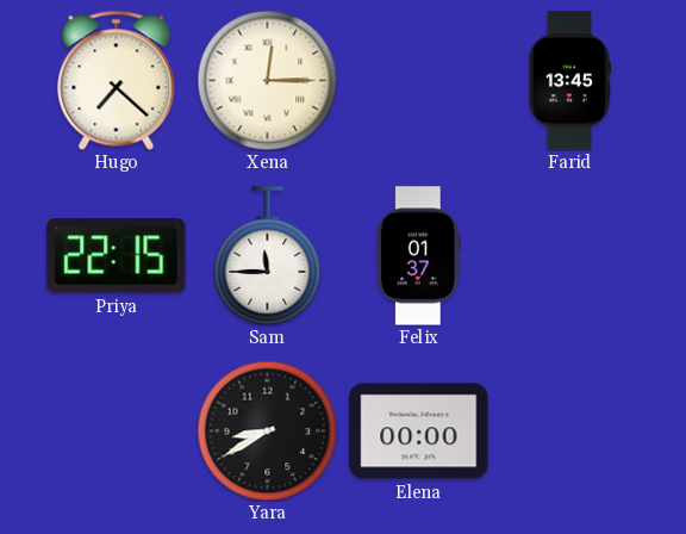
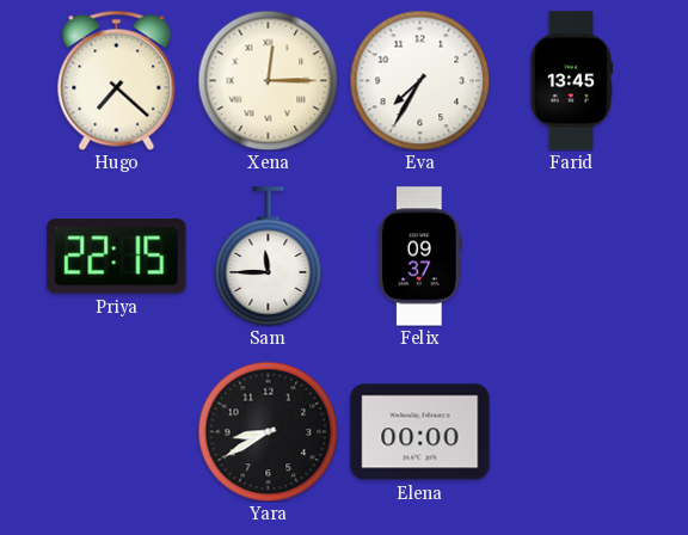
Eva: none -> 7:35
Felix: 01:37 -> 09:37
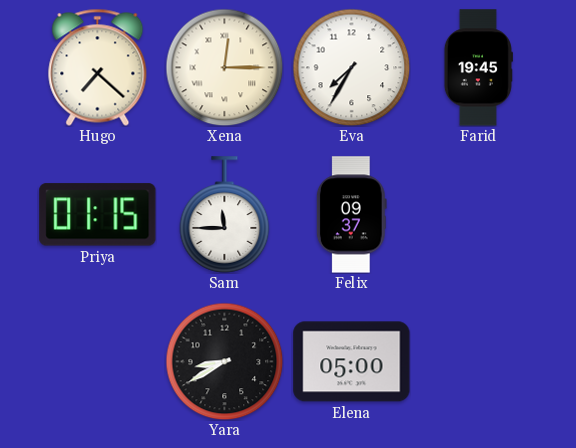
Farid: 13:45 -> 19:45
Priya: 22:15 -> 01:15
Elena: 00:00 -> 05:00
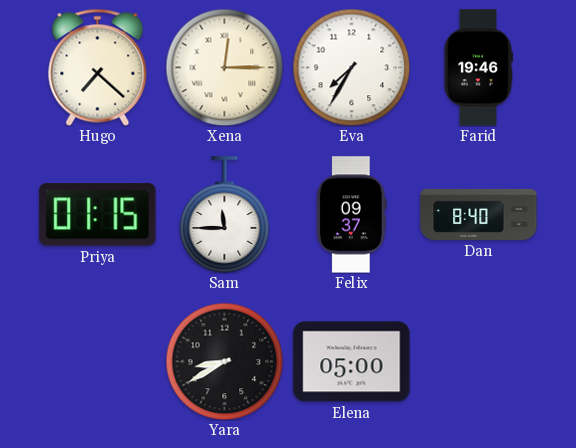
Farid: 19:45 -> 19:46
Dan: none -> 8:40
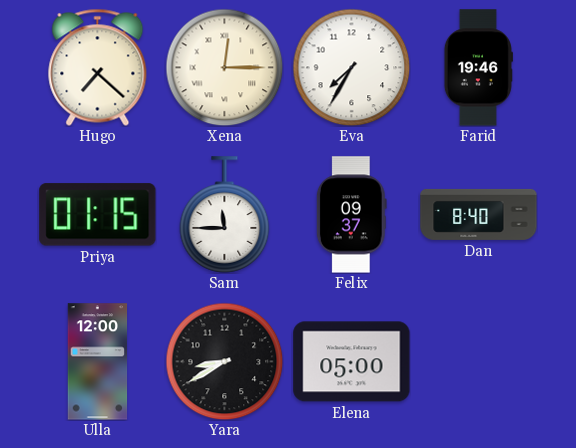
Ulla: none -> 12:00
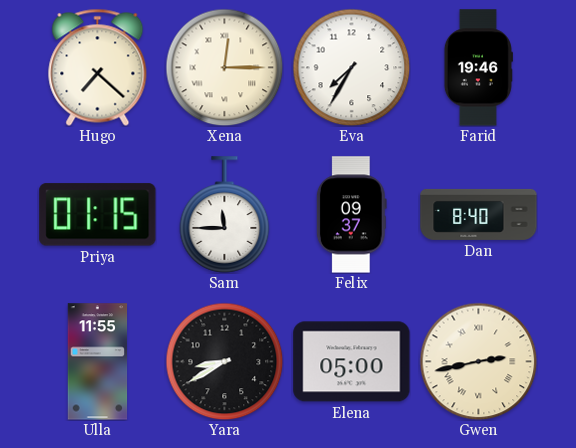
Ulla: 12:00 -> 11:55
Gwen: none -> 2:43
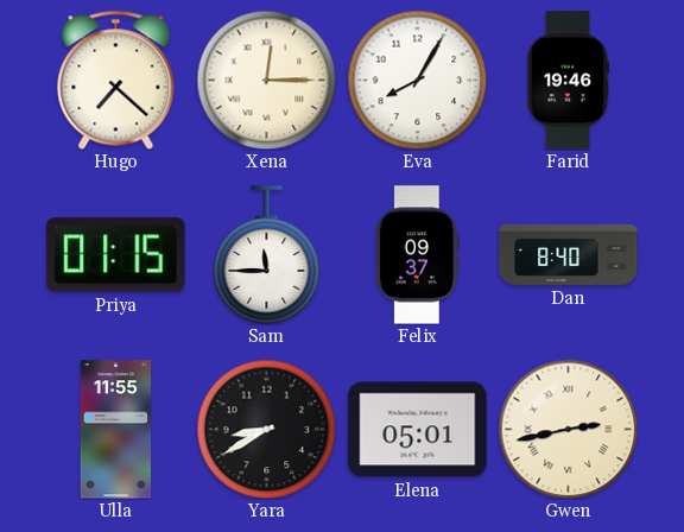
Eva: 7:35 -> 8:05
Elena: 05:00 -> 05:01
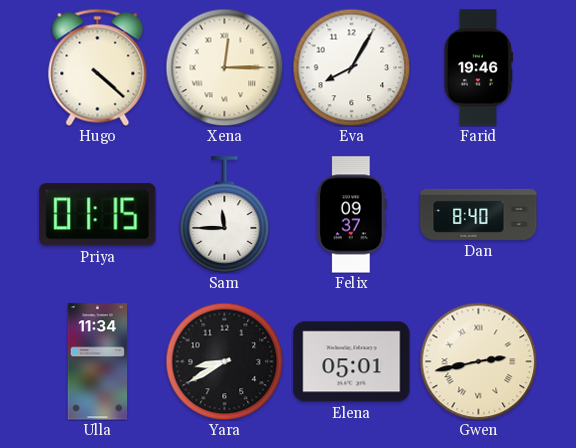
Hugo: 7:22 -> 4:22
Ulla: 11:55 -> 11:34
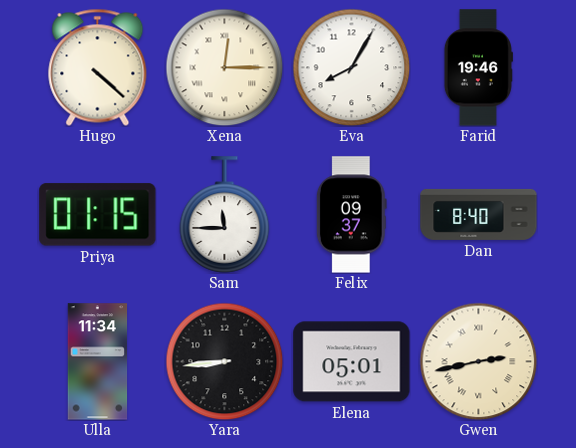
Yara: 8:40 -> 8:44
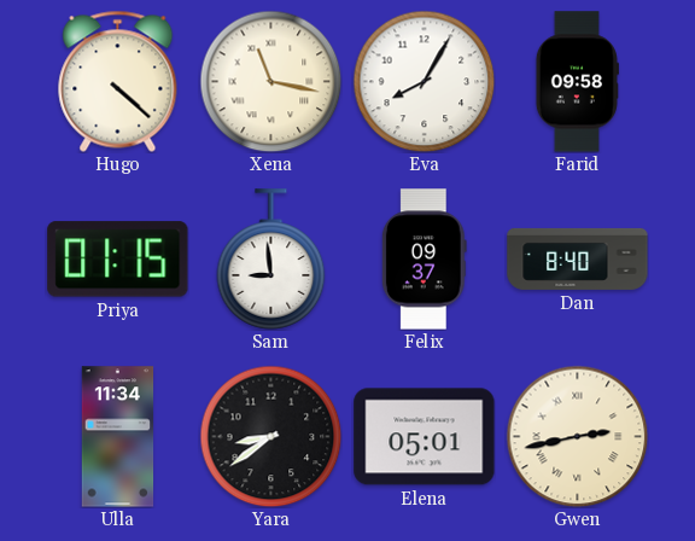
Xena: 12:15 -> 11:17
Farid: 19:46 -> 09:58
Sam: 11:45 -> 8:59
Yara: 8:44 -> 8:39
